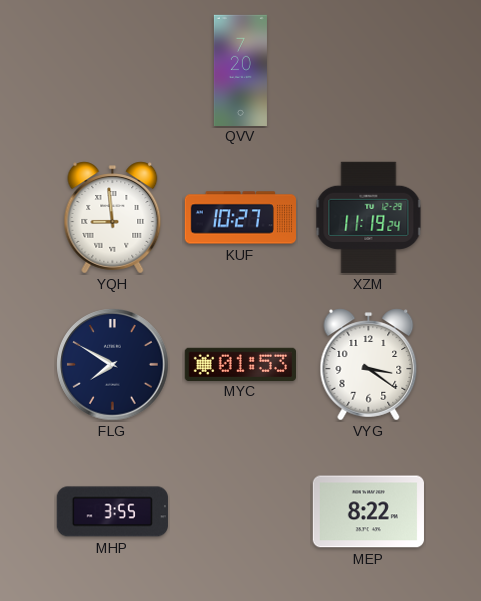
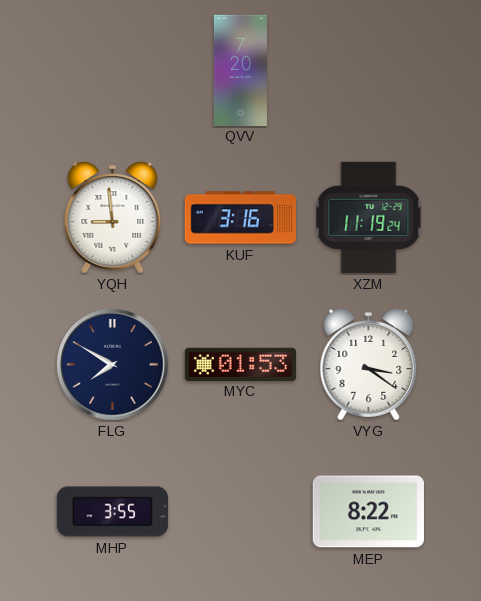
KUF: 10:27 -> 3:16
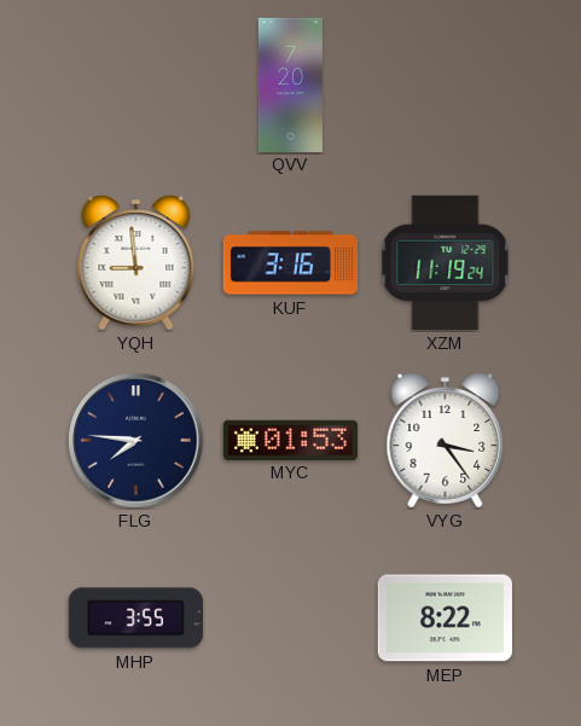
FLG: 7:50 -> 7:46
VYG: 3:21 -> 3:24
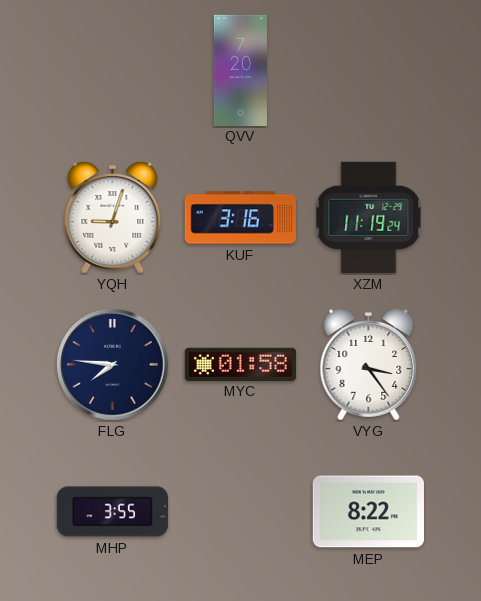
YQH: 8:59 -> 9:03
MYC: 01:53 -> 01:58
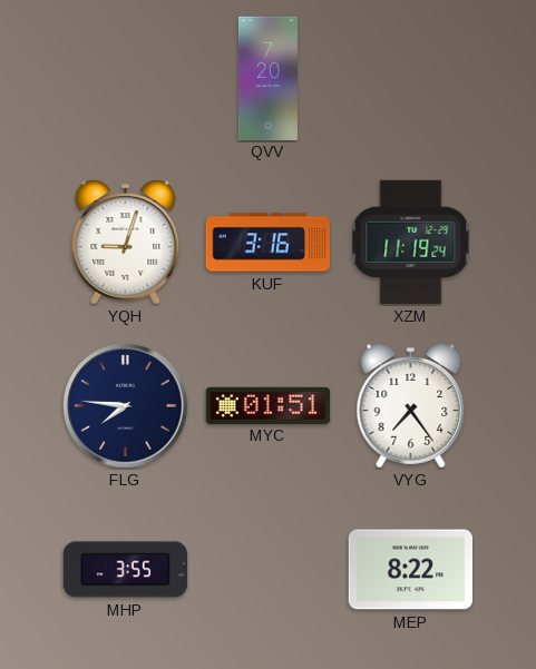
MYC: 01:58 -> 01:51
VYG: 3:24 -> 7:24
